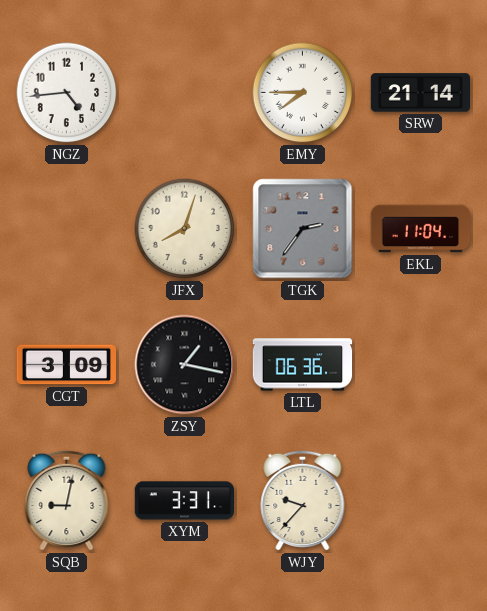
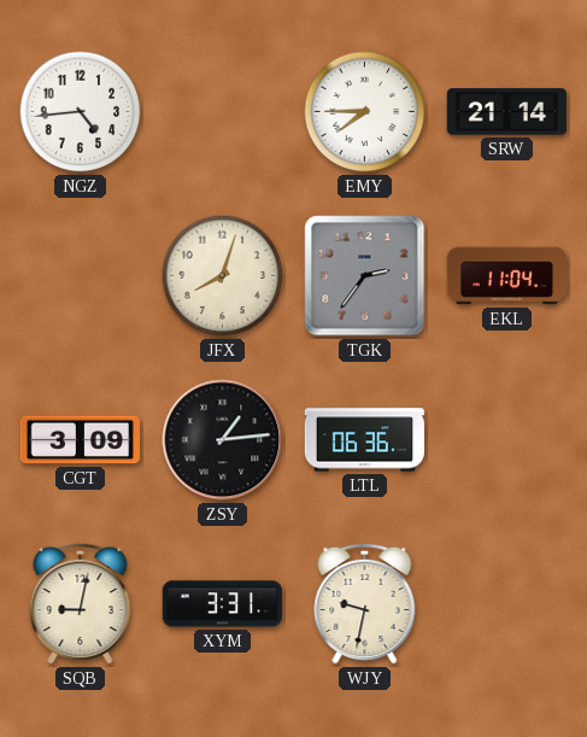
ZSY: 1:17 -> 1:14
WJY: 9:37 -> 9:32
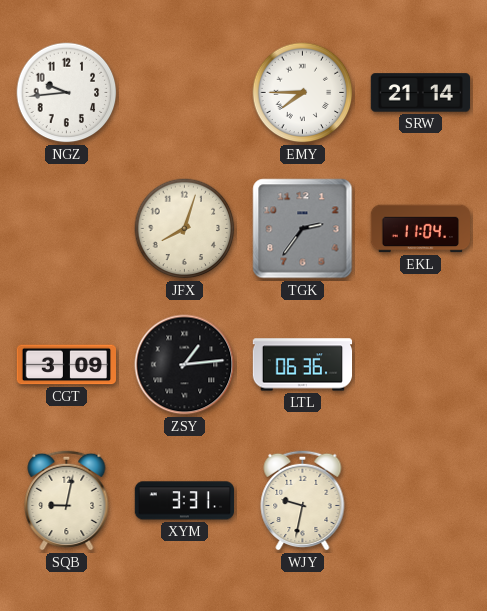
NGZ: 4:44 -> 9:44
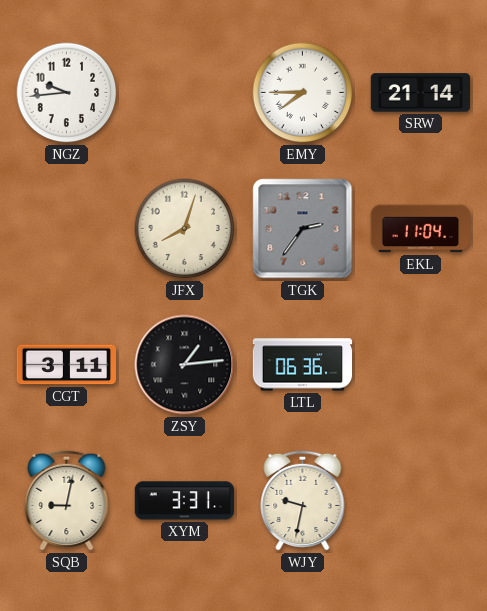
CGT: 3:09 -> 3:11
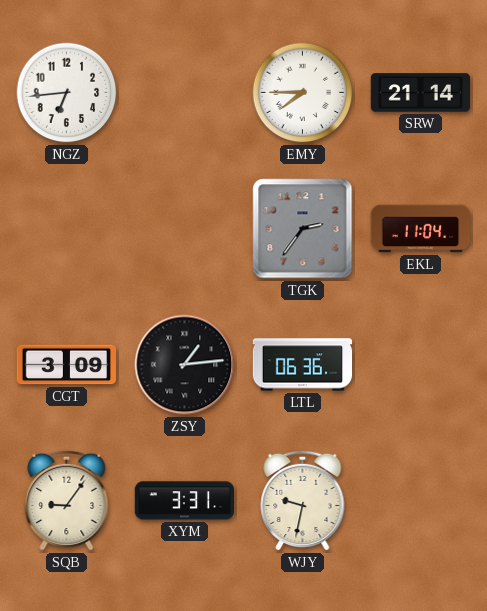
NGZ: 9:44 -> 6:44
JFX: 8:03 -> none
CGT: 3:11 -> 3:09
SQB: 9:02 -> 9:06
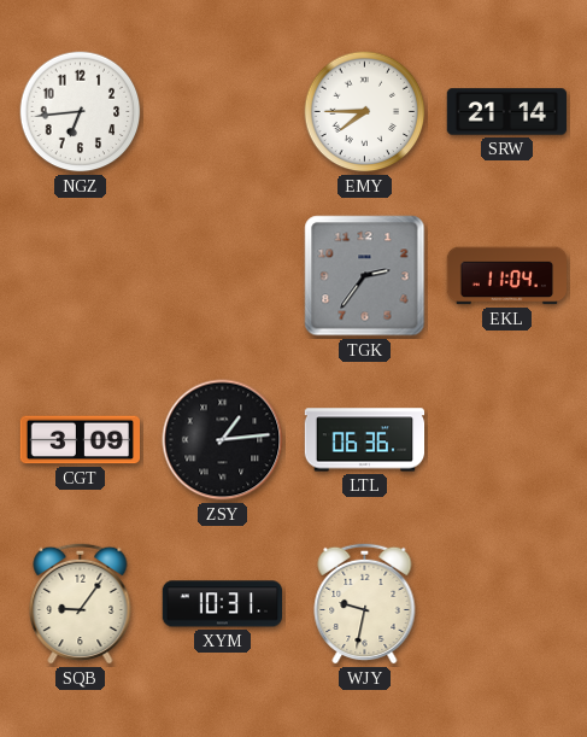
XYM: 3:31 -> 10:31
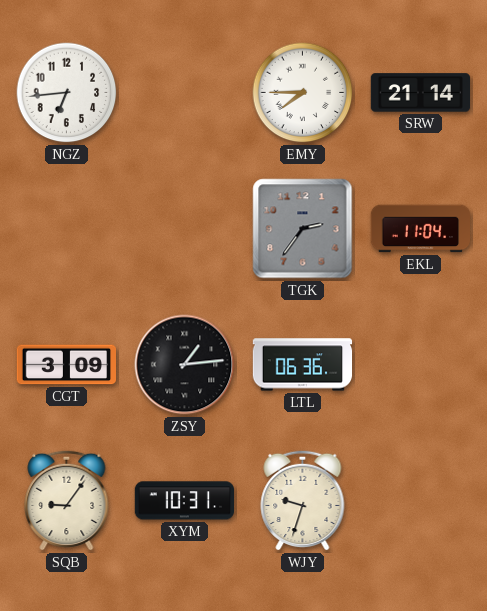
WJY: 9:32 -> 9:33
